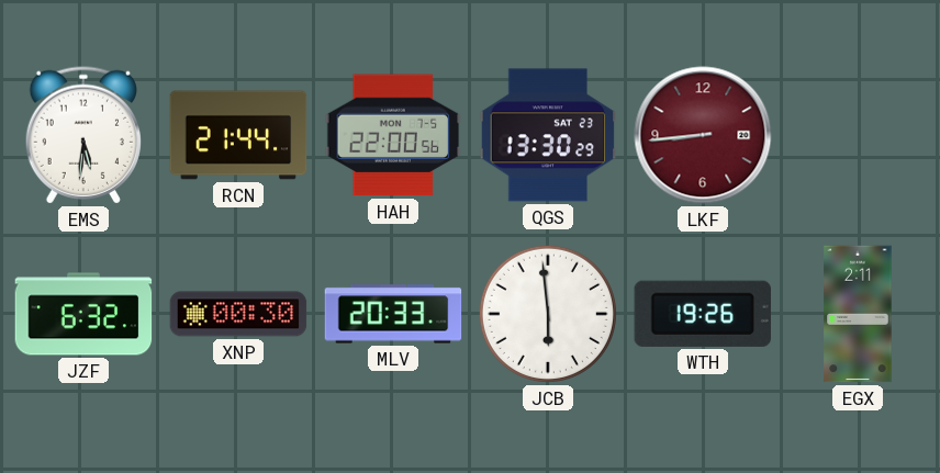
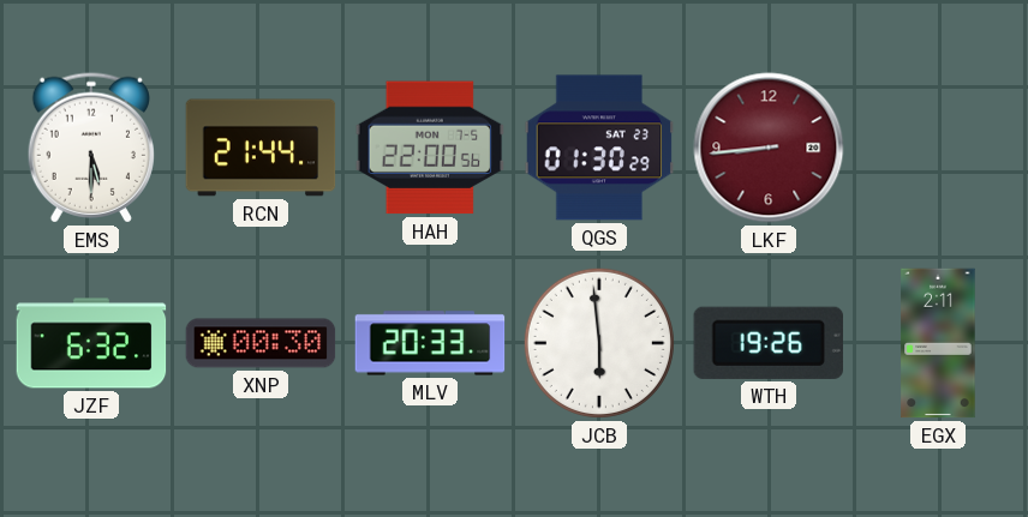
EMS: 5:31 -> 5:30
QGS: 13:30 -> 01:30
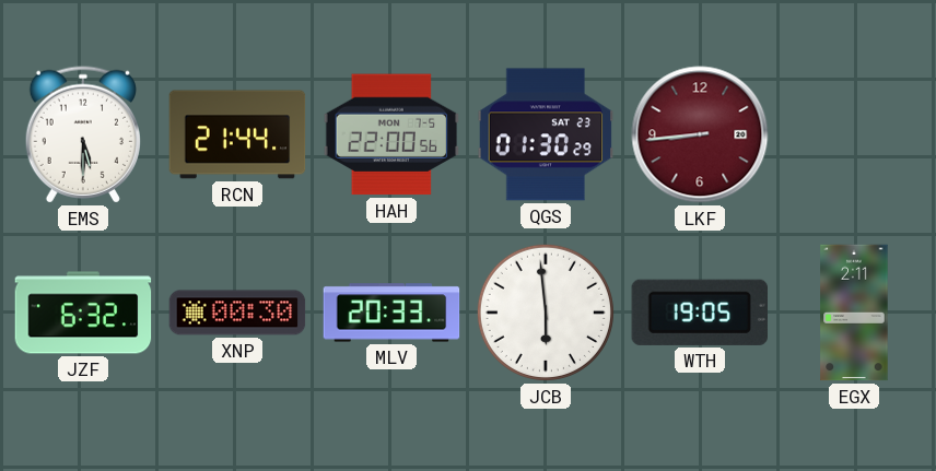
WTH: 19:26 -> 19:05
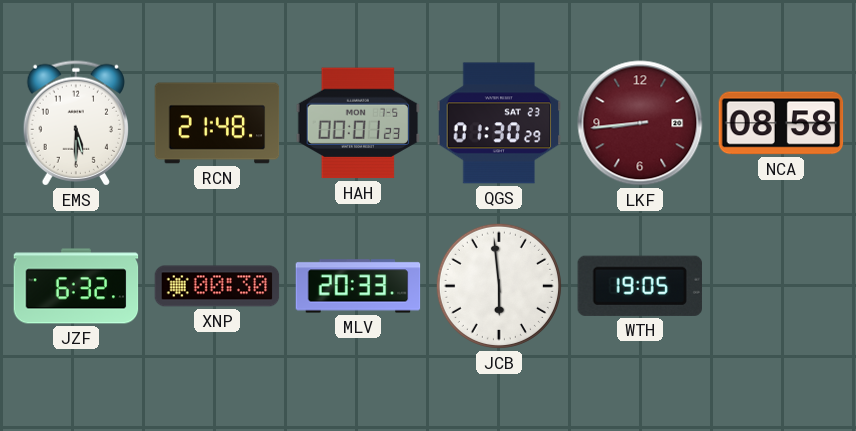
RCN: 21:44 -> 21:48
HAH: 22:00 -> 00:01
NCA: none -> 08:58
EGX: 2:11 -> none
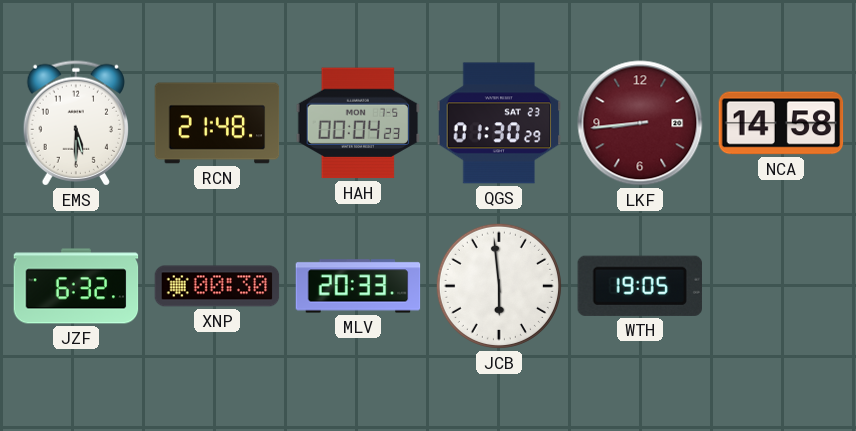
HAH: 00:01 -> 00:04
NCA: 08:58 -> 14:58
